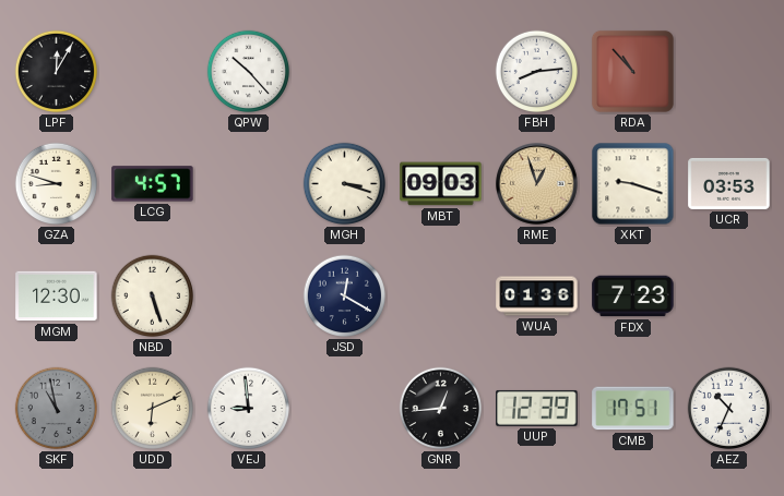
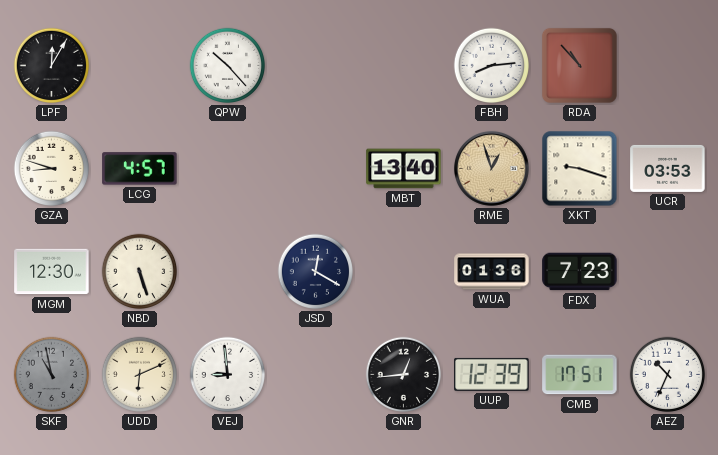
MGH: 3:18 -> none
MBT: 09:03 -> 13:40
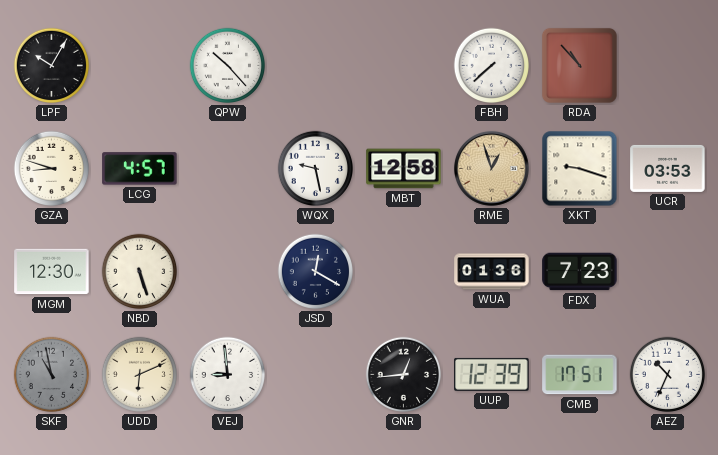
LPF: 12:05 -> 10:05
FBH: 8:14 -> 7:38
WQX: none -> 9:28
MBT: 13:40 -> 12:58
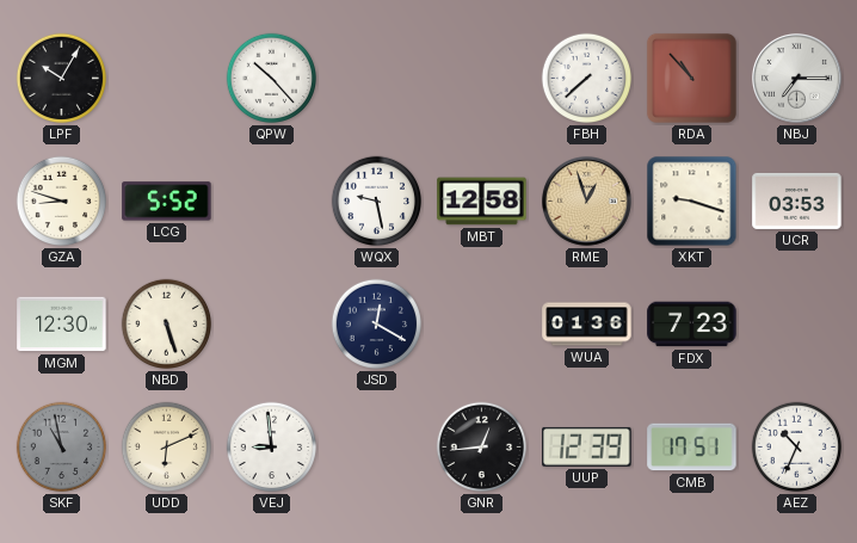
NBJ: none -> 7:15
LCG: 4:57 -> 5:52
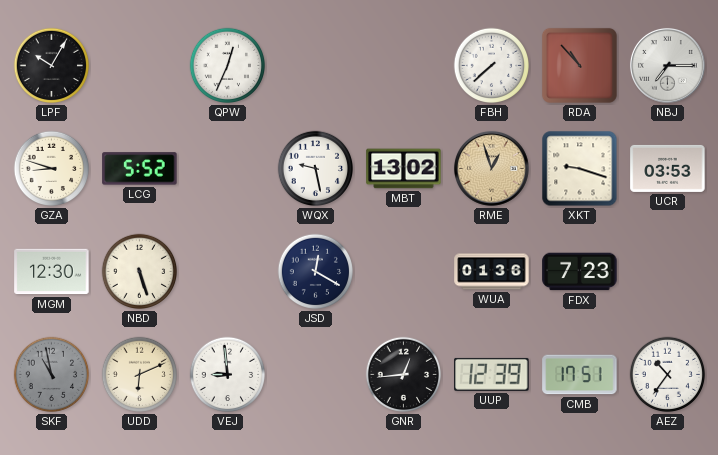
QPW: 10:23 -> 12:34
MBT: 12:58 -> 13:02
AEZ: 10:34 -> 10:36
